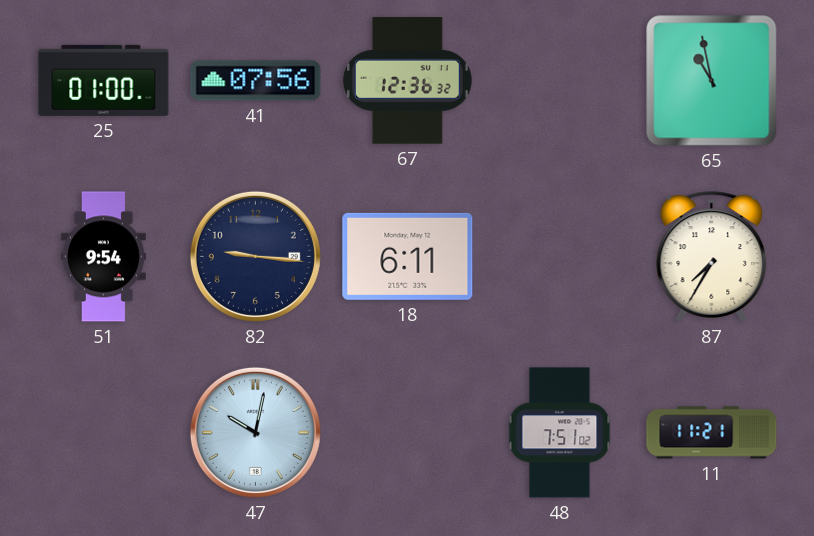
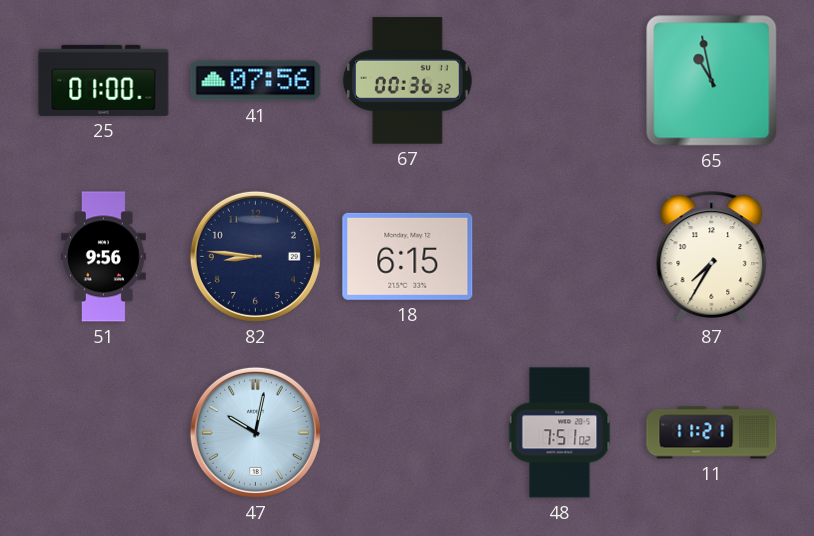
67: 12:36 -> 00:36
51: 9:54 -> 9:56
82: 9:16 -> 8:46
18: 6:11 -> 6:15
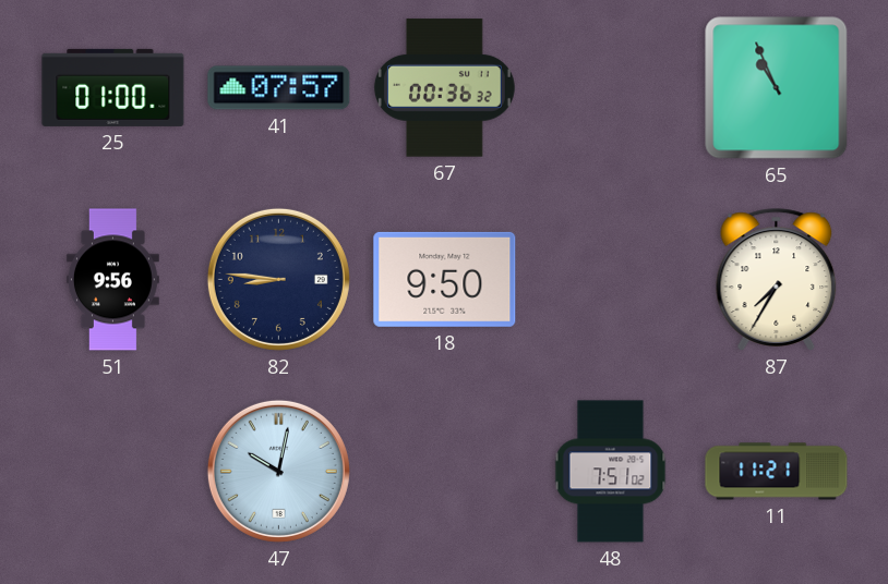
41: 07:56 -> 07:57
65: 10:58 -> 10:56
18: 6:15 -> 9:50
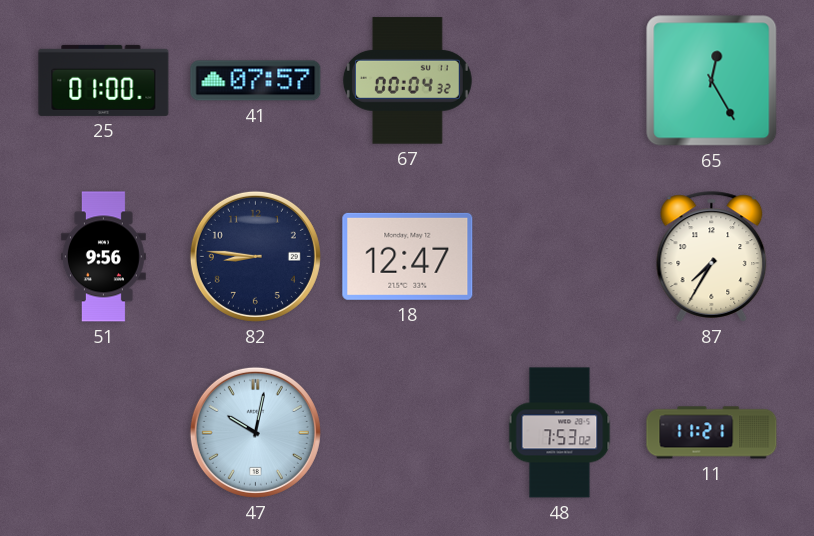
67: 00:36 -> 00:04
65: 10:56 -> 12:25
18: 9:50 -> 12:47
48: 7:51 -> 7:53
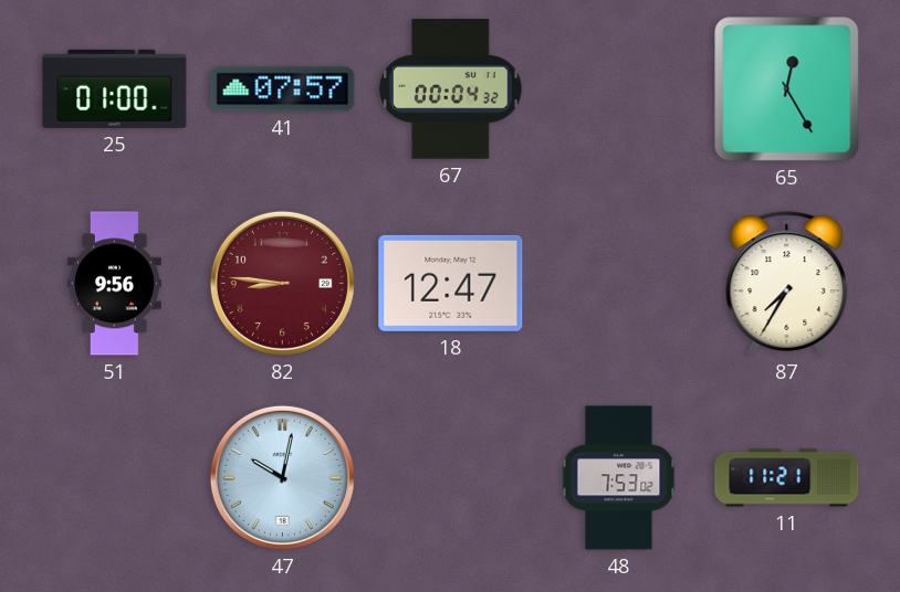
82 dial: navy -> burgundy
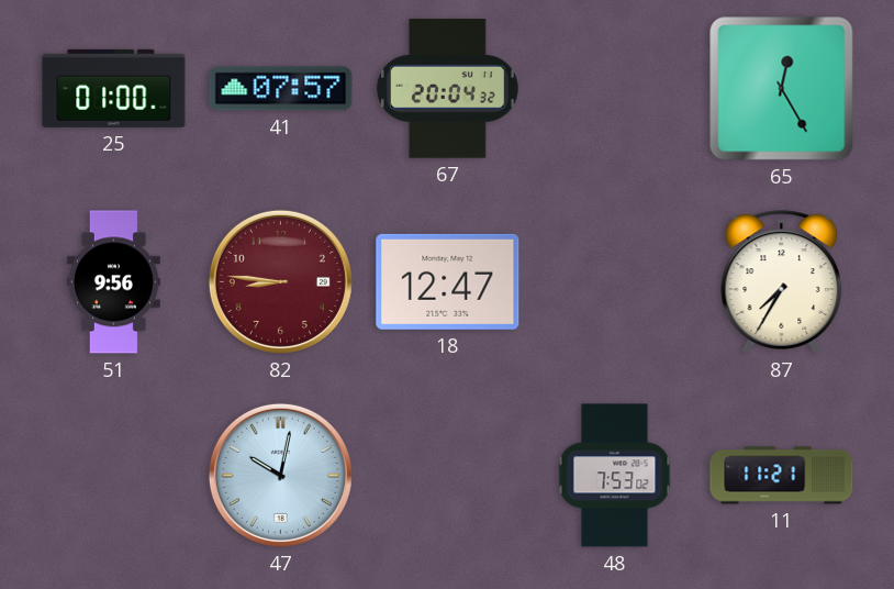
67: 00:04 -> 20:04
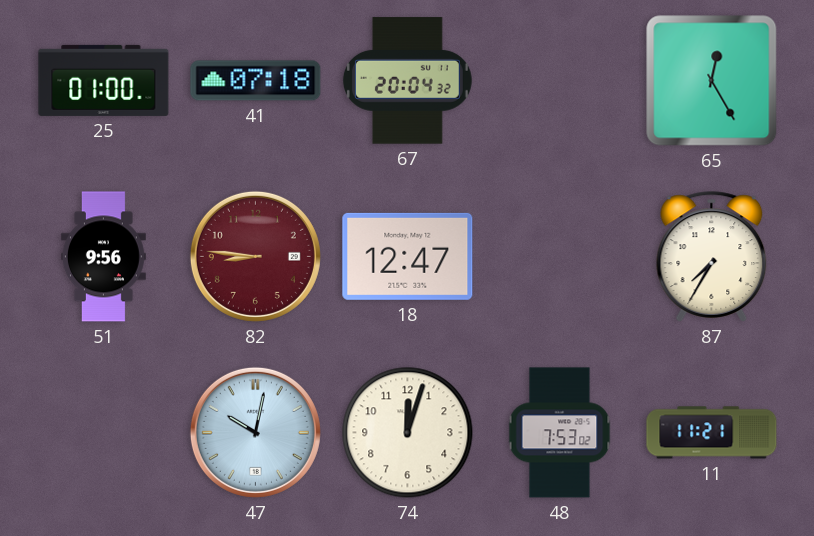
41: 07:57 -> 07:18
74: none -> 12:03
